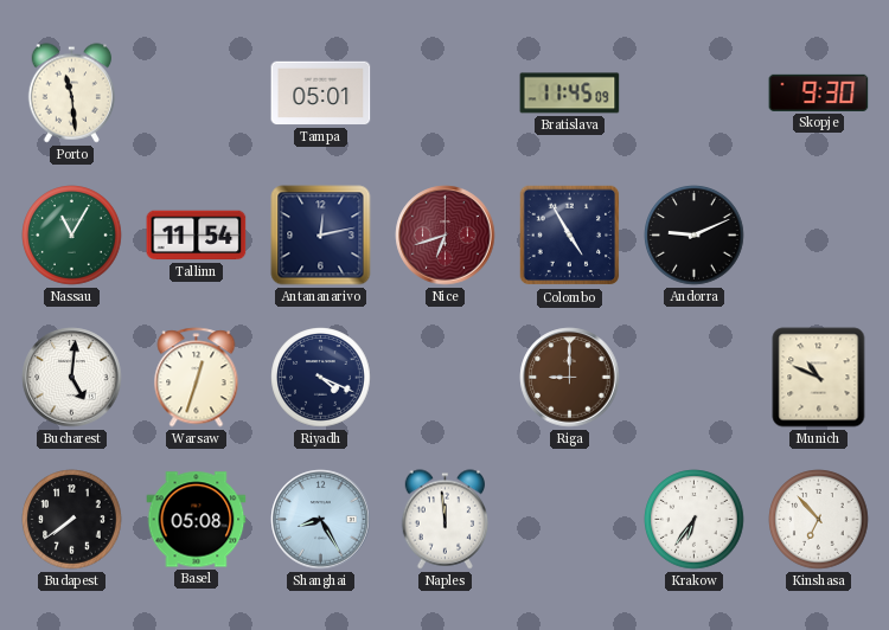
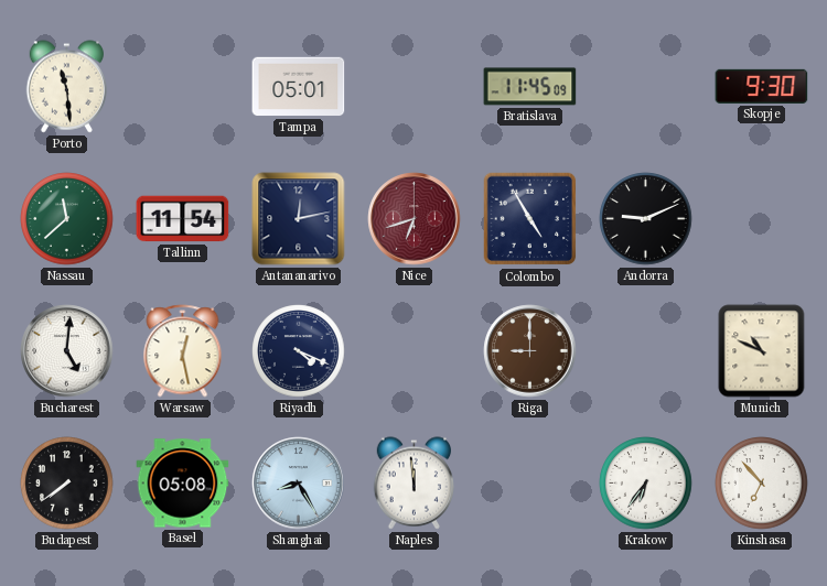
Nassau: 11:05 -> 11:38
Warsaw: 12:33 -> 12:28
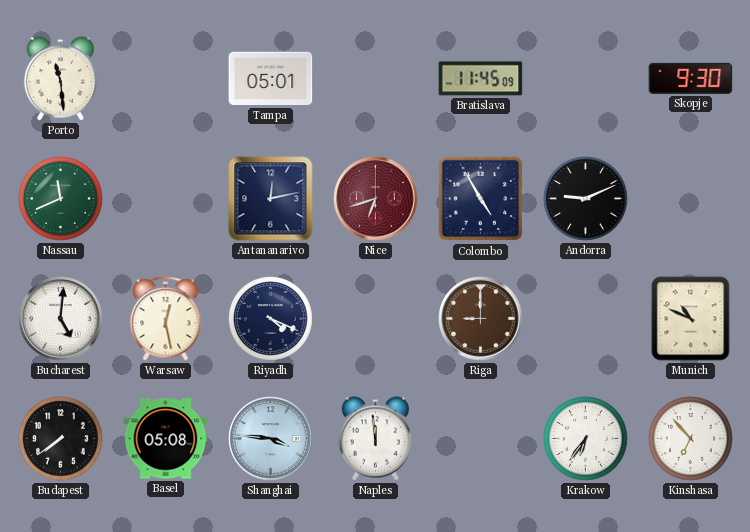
Nassau: 11:38 -> 11:41
Tallinn: 11:54 -> none
Shanghai: 8:25 -> 3:46
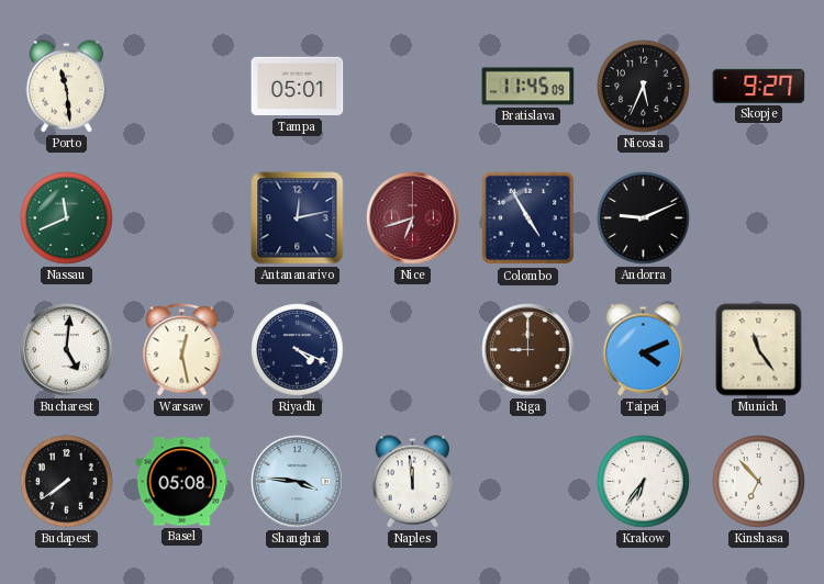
Nicosia: none -> 5:34
Skopje: 9:30 -> 9:27
Taipei: none -> 4:11
Munich: 10:49 -> 11:24
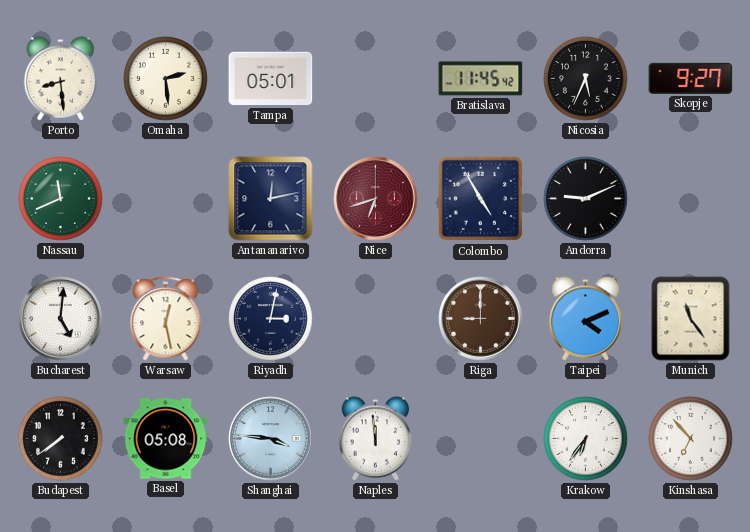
Porto: 11:29 -> 8:29
Omaha: none -> 2:29
Bratislava: 11:45:09 -> 11:45:42
Riyadh: 4:19 -> 3:02
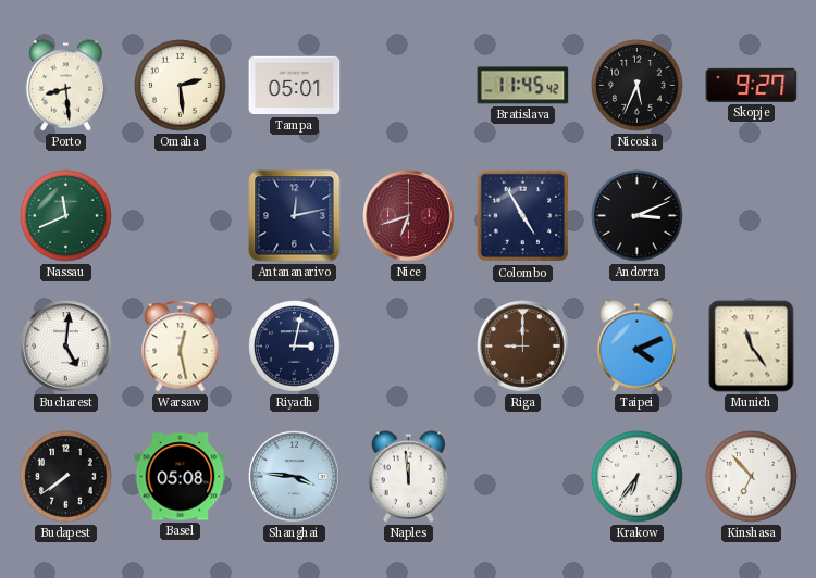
Andorra: 9:11 -> 3:11
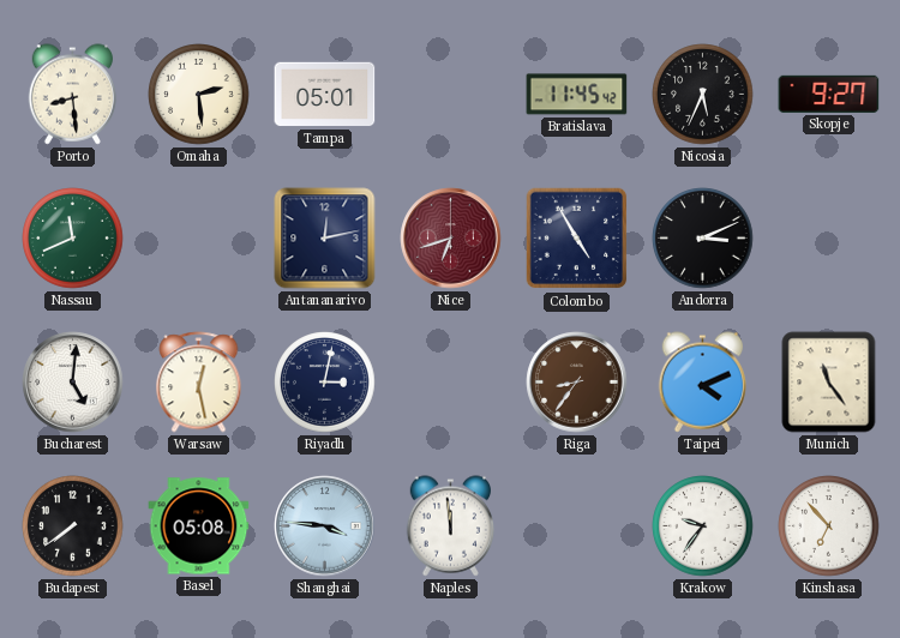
Riga: 9:00 -> 8:36
Krakow: 6:36 -> 9:36
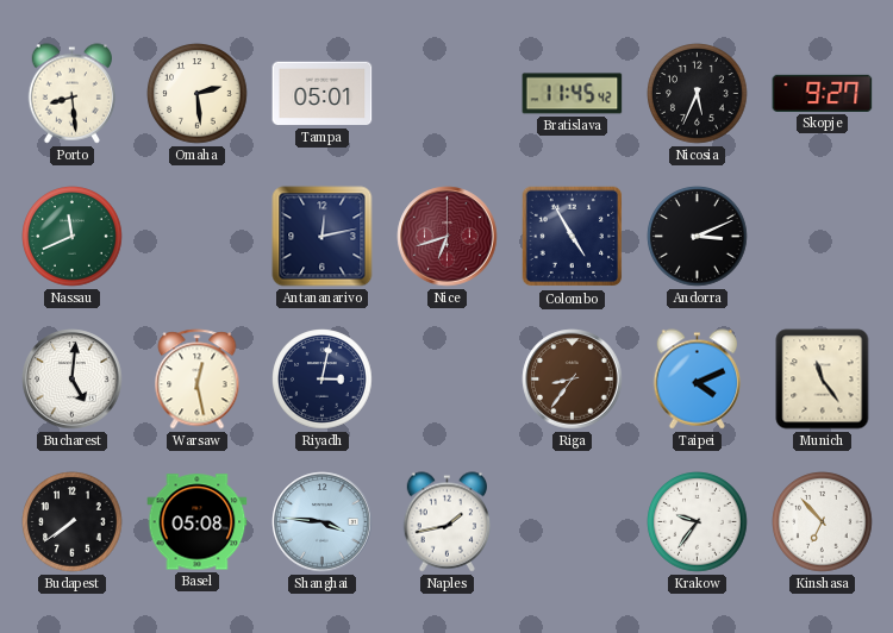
Naples: 11:59 -> 1:43
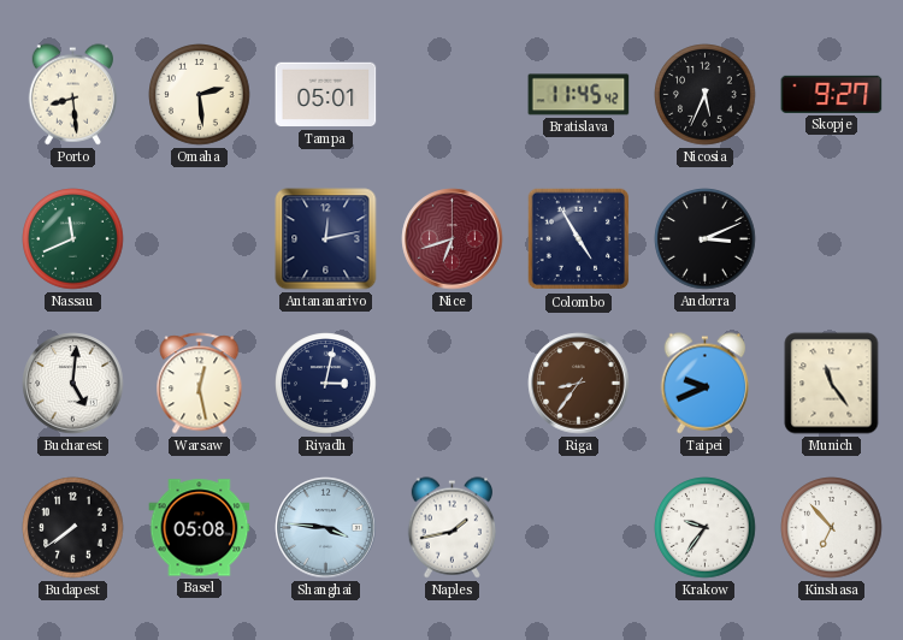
Taipei: 4:11 -> 9:41
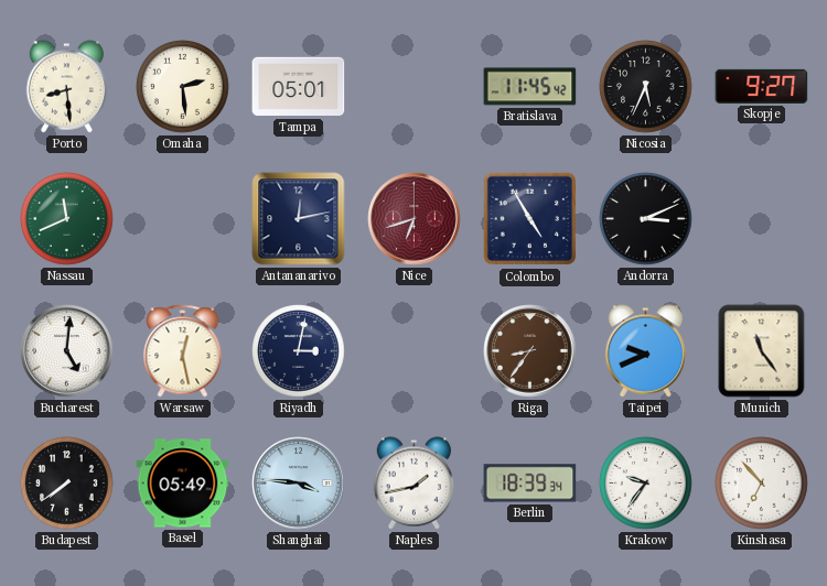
Basel: 05:08 -> 05:49
Berlin: none -> 18:39
